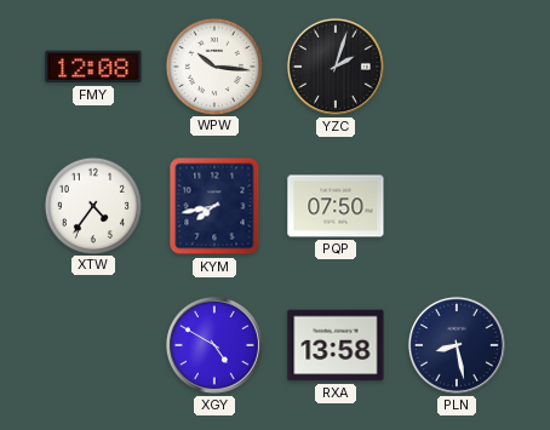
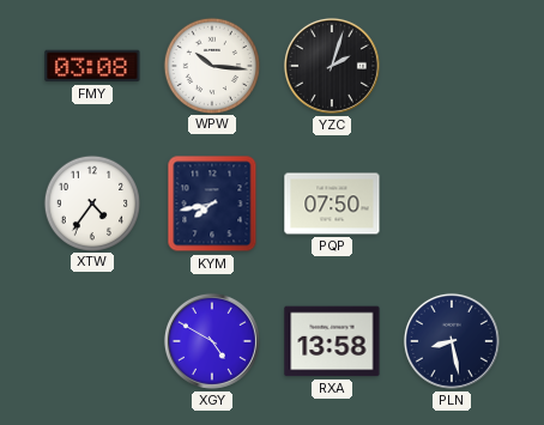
FMY: 12:08 -> 03:08
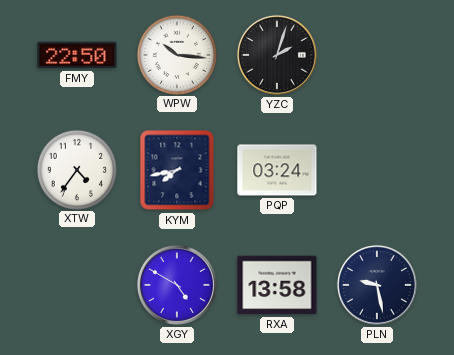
FMY: 03:08 -> 22:50
PQP: 07:50 -> 03:24
PLN: 8:28 -> 9:28
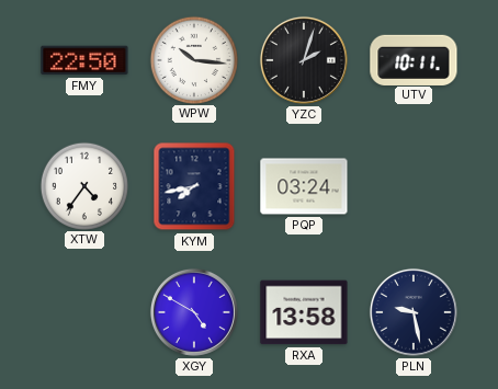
UTV: none -> 10:11
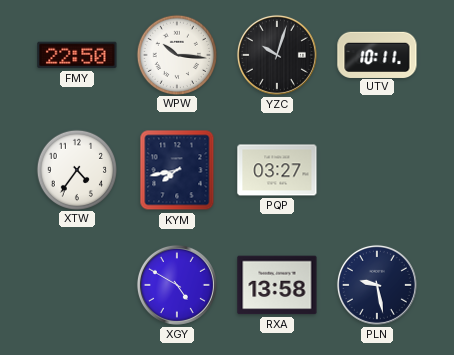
YZC: 2:03 -> 10:03
PQP: 03:24 -> 03:27
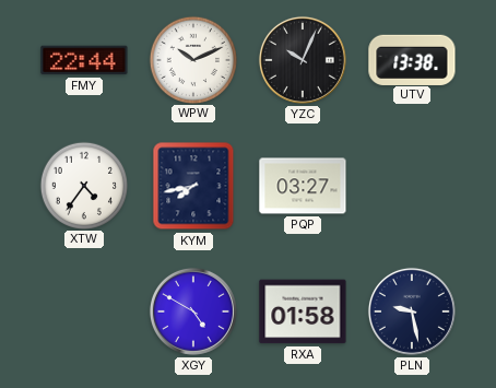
FMY: 22:50 -> 22:44
WPW: 10:16 -> 10:11
YZC: 10:03 -> 10:04
UTV: 10:11 -> 13:38
RXA: 13:58 -> 01:58
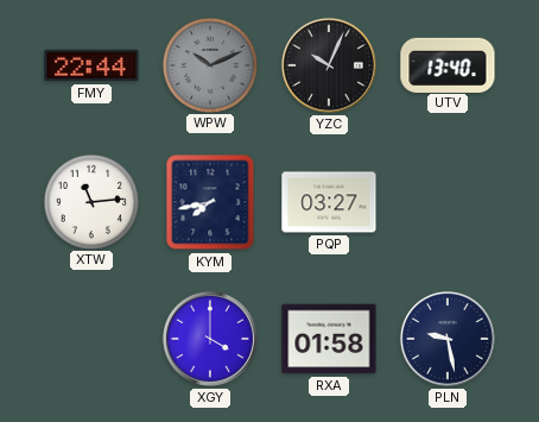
WPW dial: white -> grey
UTV: 13:38 -> 13:40
XTW: 4:36 -> 11:14
XGY: 4:50 -> 4:00
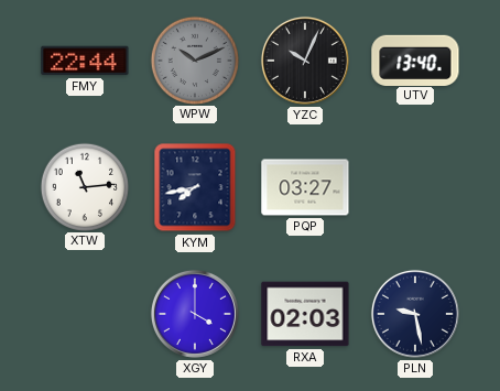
RXA: 01:58 -> 02:03
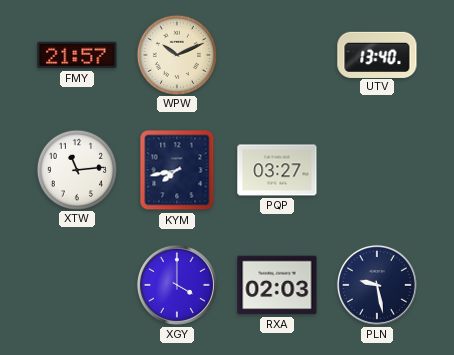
FMY: 22:44 -> 21:57
WPW dial: grey -> cream
YZC: 10:04 -> none
